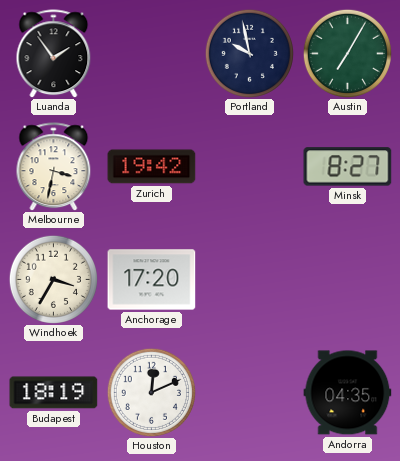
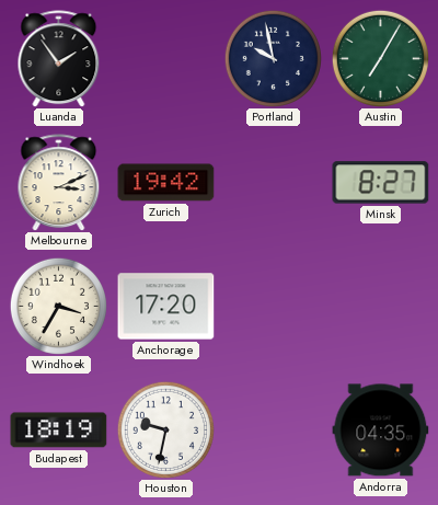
Melbourne: 3:32 -> 3:11
Houston: 12:11 -> 9:32
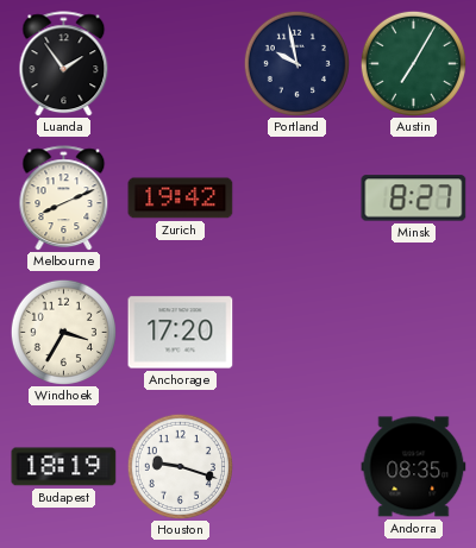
Melbourne: 3:11 -> 8:11
Houston: 9:32 -> 9:18
Andorra: 04:35 -> 08:35
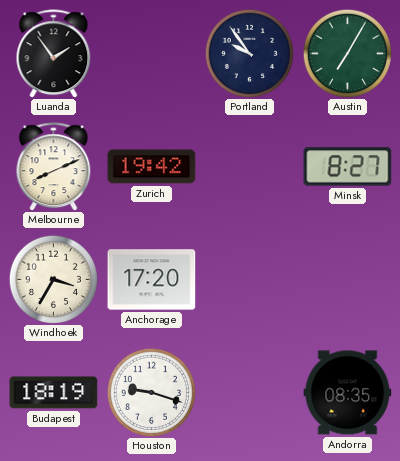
Portland: 9:58 -> 9:54
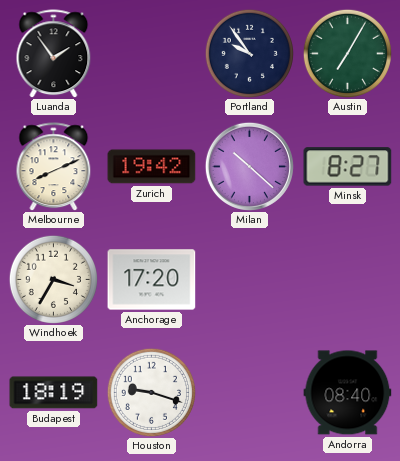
Milan: none -> 10:22
Andorra: 08:35 -> 08:40
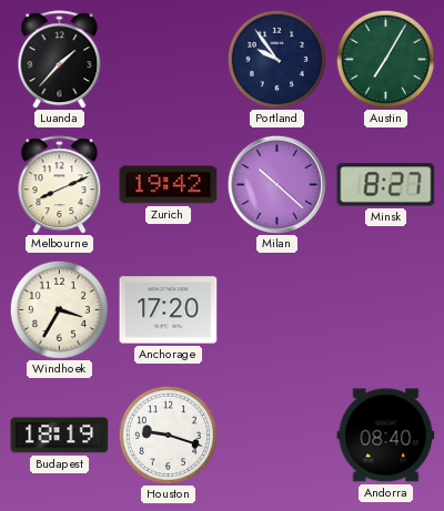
Luanda: 1:54 -> 1:37
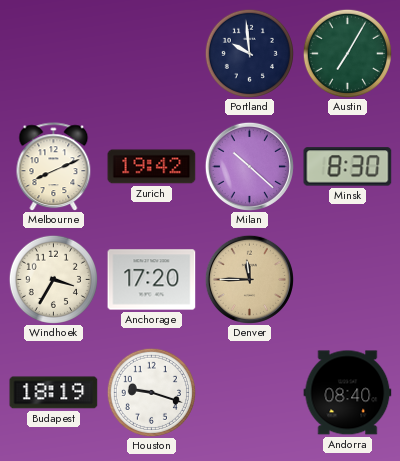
Luanda: 1:37 -> none
Portland: 9:54 -> 9:59
Minsk: 8:27 -> 8:30
Denver: none -> 11:45
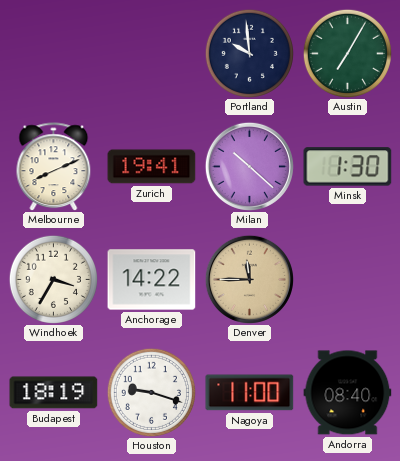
Zurich: 19:42 -> 19:41
Minsk: 8:30 -> 1:30
Anchorage: 17:20 -> 14:22
Nagoya: none -> 11:00
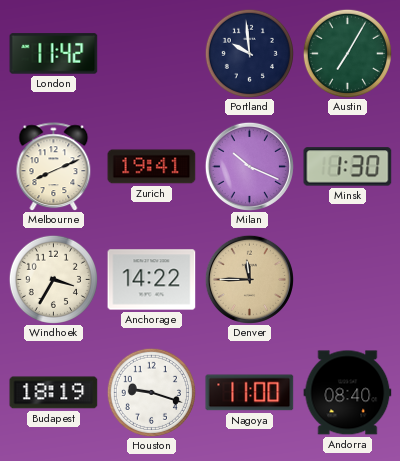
London: none -> 11:42
Milan: 10:22 -> 10:19
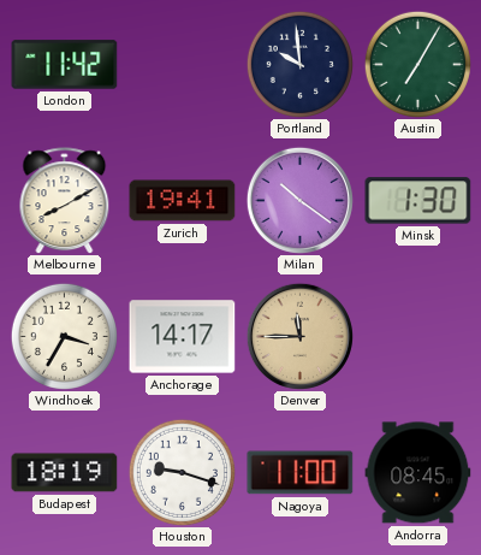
Melbourne: 8:11 -> 8:10
Milan: 10:19 -> 10:21
Anchorage: 14:22 -> 14:17
Andorra: 08:40 -> 08:45
